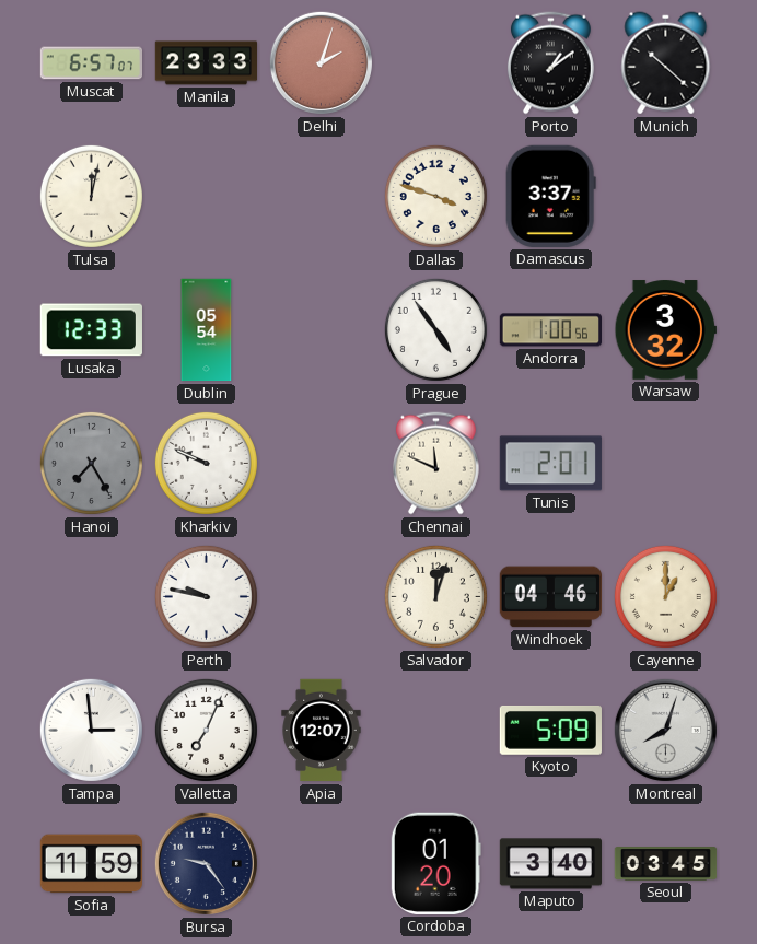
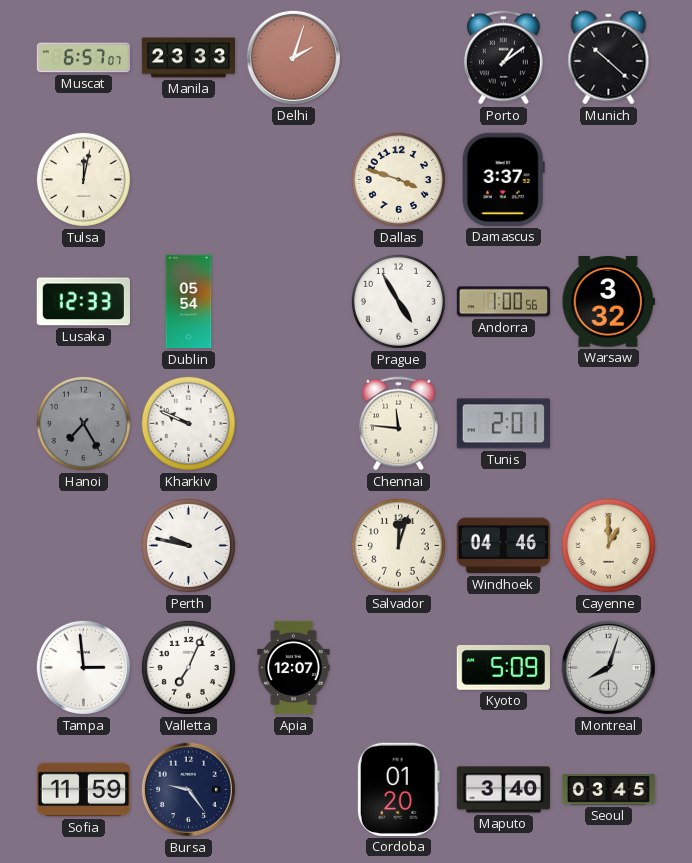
Prague: 4:54 -> 4:55
Chennai: 11:49 -> 11:46
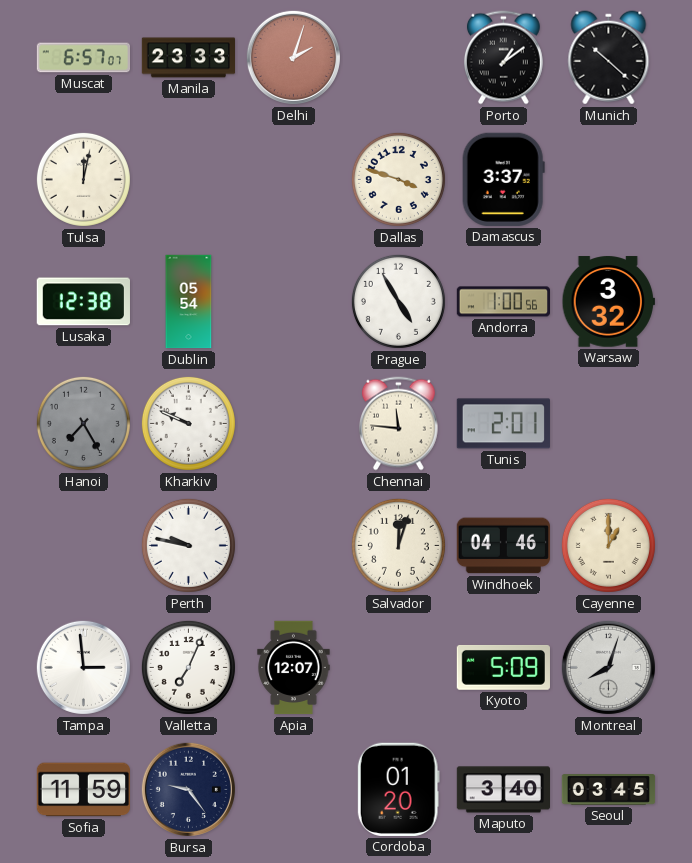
Lusaka: 12:33 -> 12:38
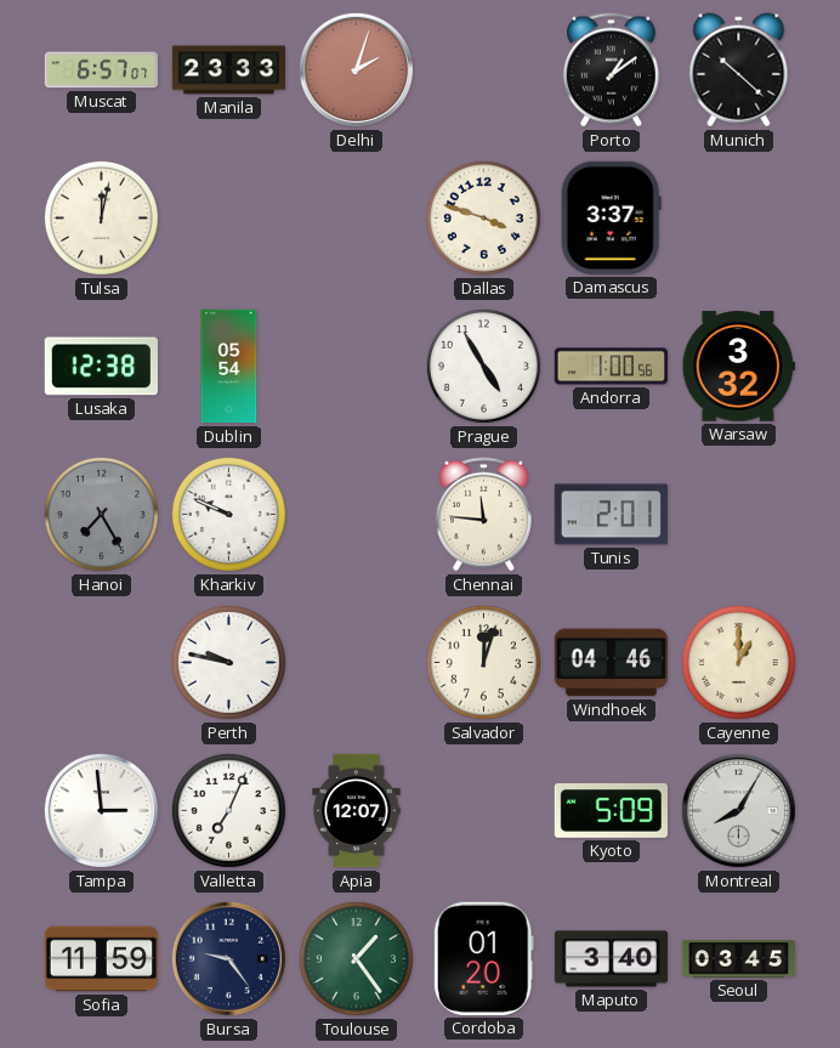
Montreal: 8:03 -> 8:05
Toulouse: none -> 1:24
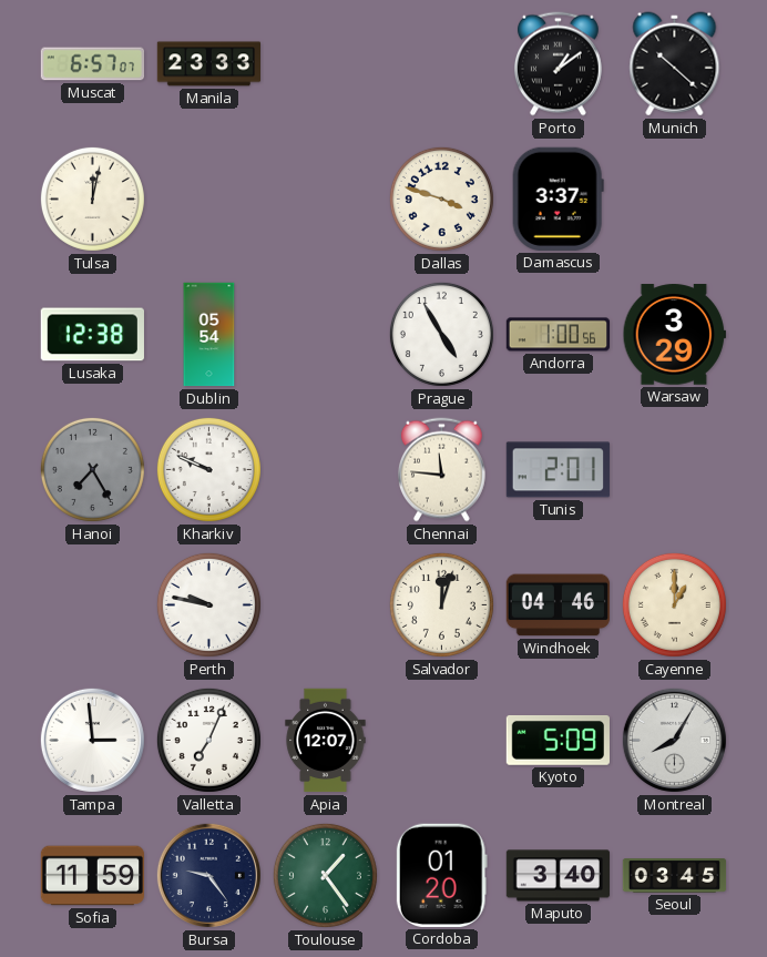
Delhi: 2:03 -> none
Warsaw: 3:32 -> 3:29
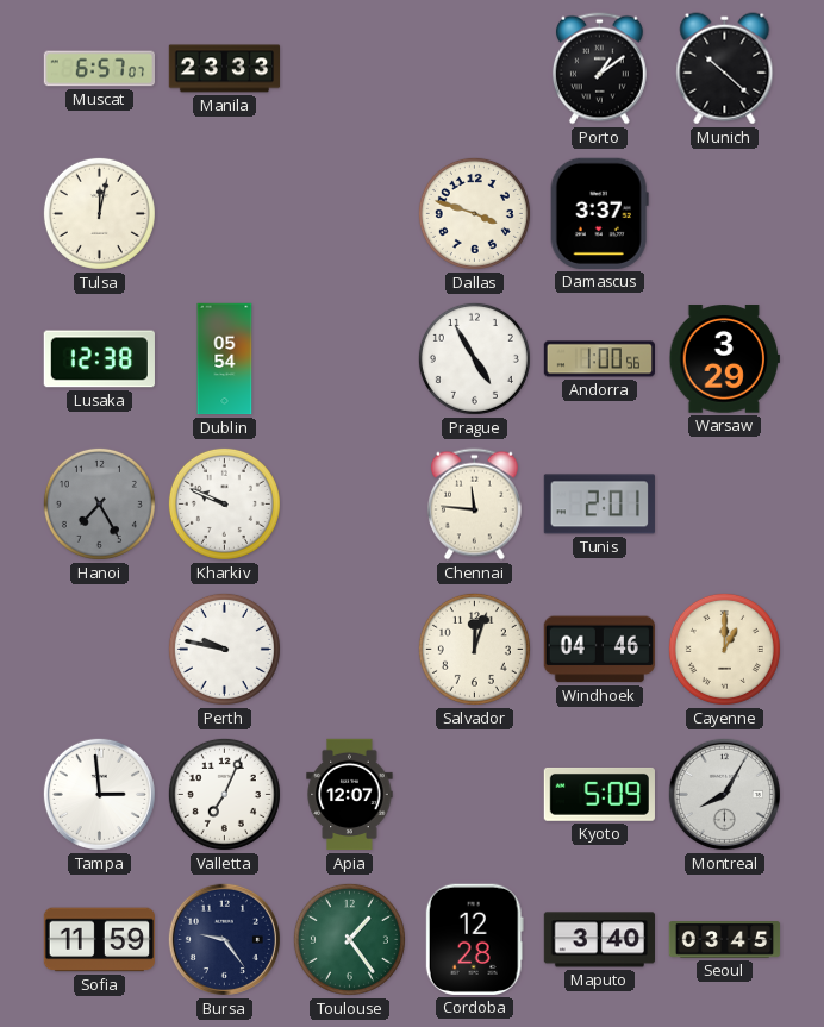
Cordoba: 01:20 -> 12:28
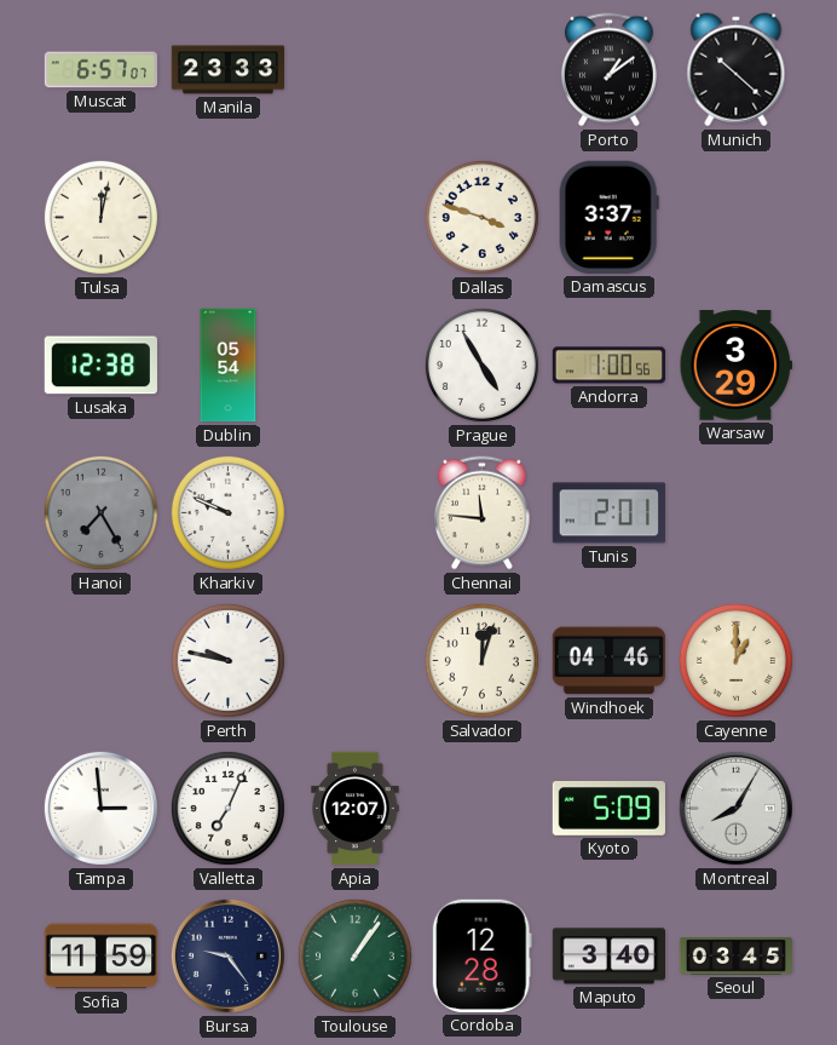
Toulouse: 1:24 -> 1:06
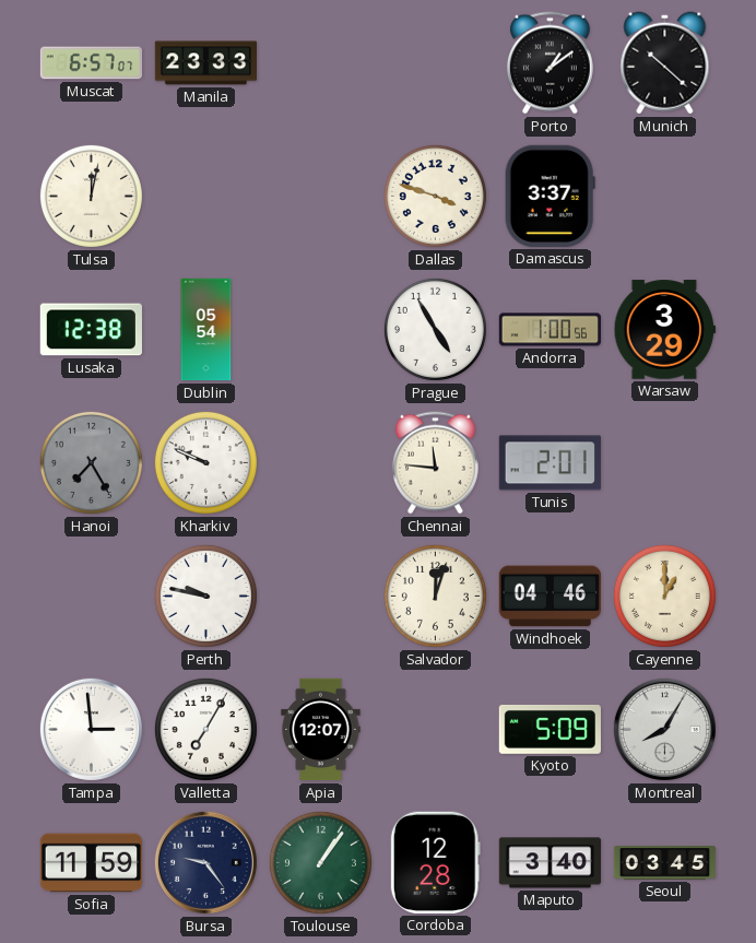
Valletta: 7:04 -> 7:05
